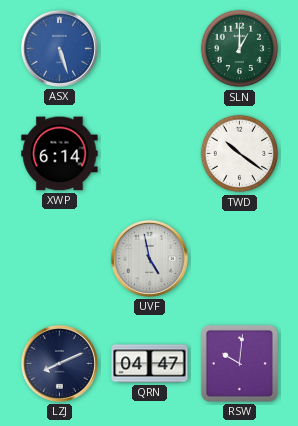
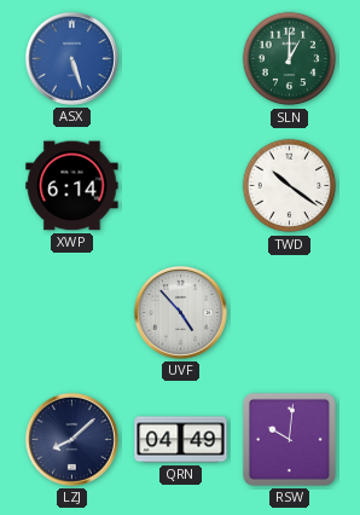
UVF: 4:58 -> 4:53
LZJ: 8:11 -> 8:08
QRN: 04:47 -> 04:49
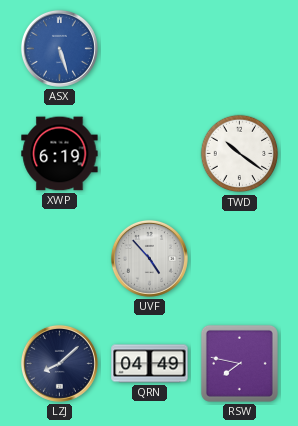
SLN: 1:00 -> none
XWP: 6:14 -> 6:19
RSW: 10:01 -> 7:47
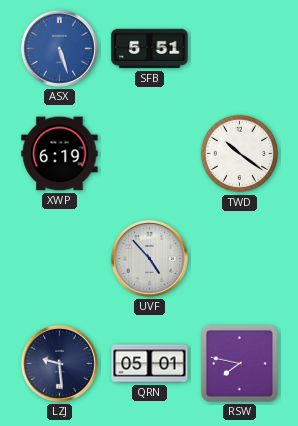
SFB: none -> 5:51
LZJ: 8:08 -> 9:29
QRN: 04:49 -> 05:01
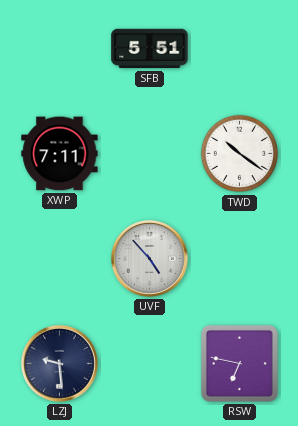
ASX: 5:27 -> none
XWP: 6:19 -> 7:11
QRN: 05:01 -> none
RSW: 7:47 -> 6:47
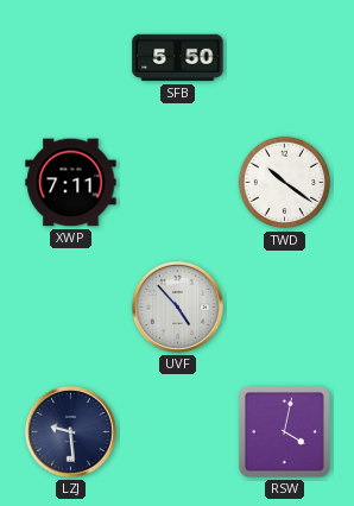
SFB: 5:51 -> 5:50
RSW: 6:47 -> 4:02
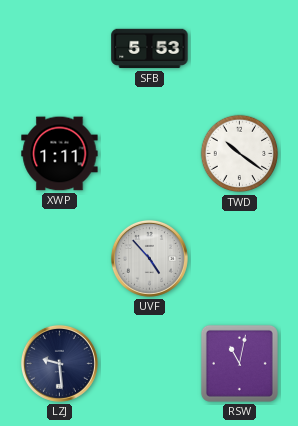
SFB: 5:50 -> 5:53
XWP: 7:11 -> 1:11
RSW: 4:02 -> 11:02
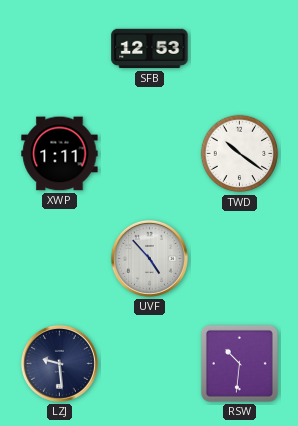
SFB: 5:53 -> 12:53
RSW: 11:02 -> 10:31
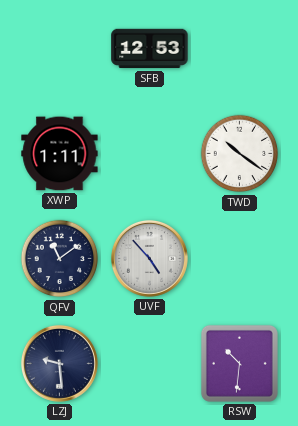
QFV: none -> 11:09
